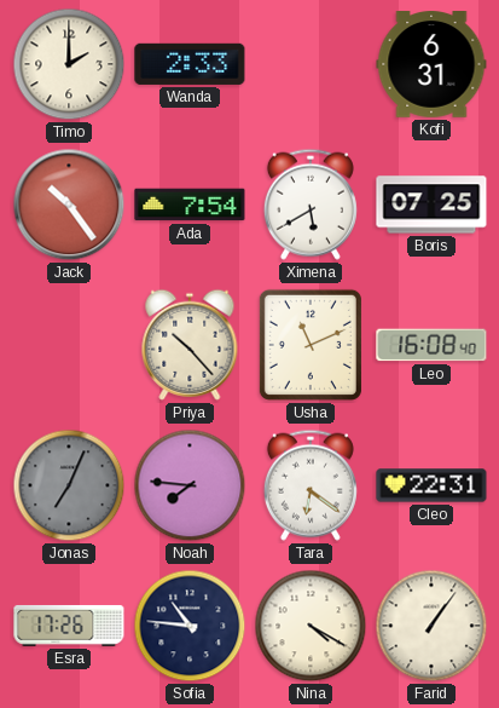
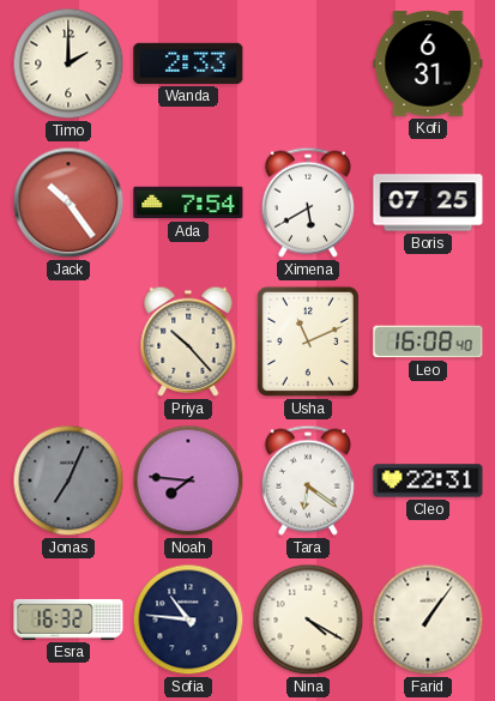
Esra: 17:26 -> 16:32
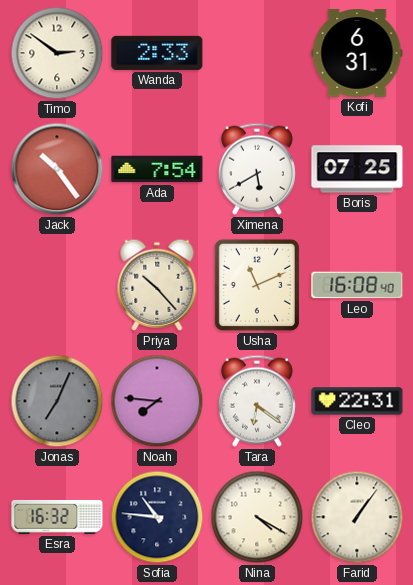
Timo: 2:00 -> 2:51
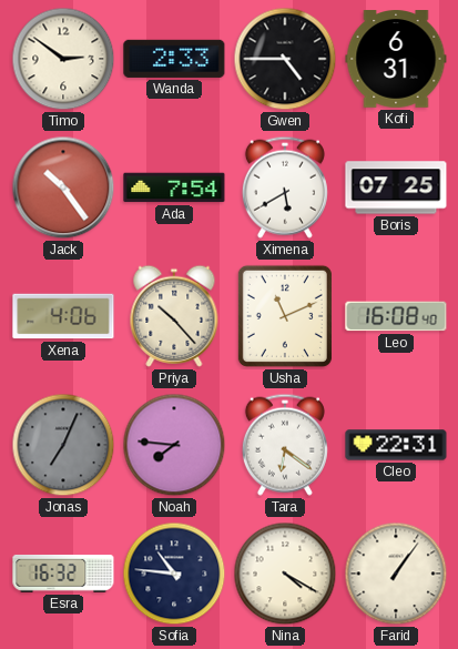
Gwen: none -> 4:45
Xena: none -> 4:06
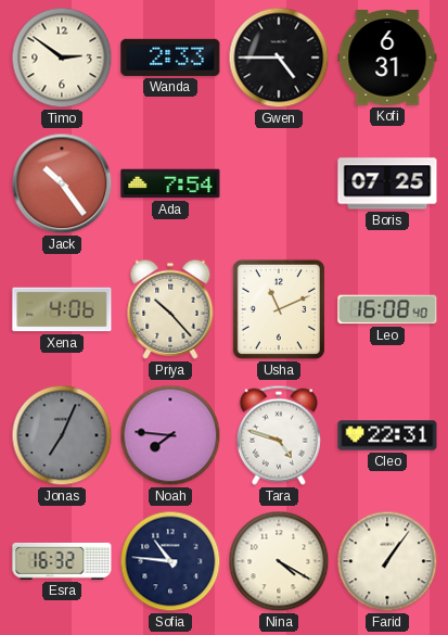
Ximena: 5:40 -> none
Tara: 6:21 -> 4:48
